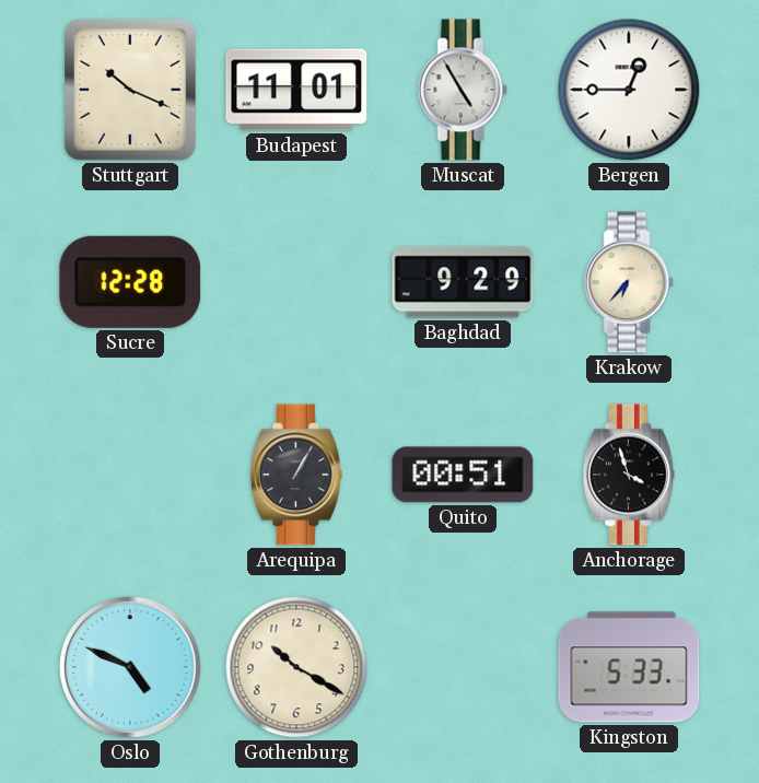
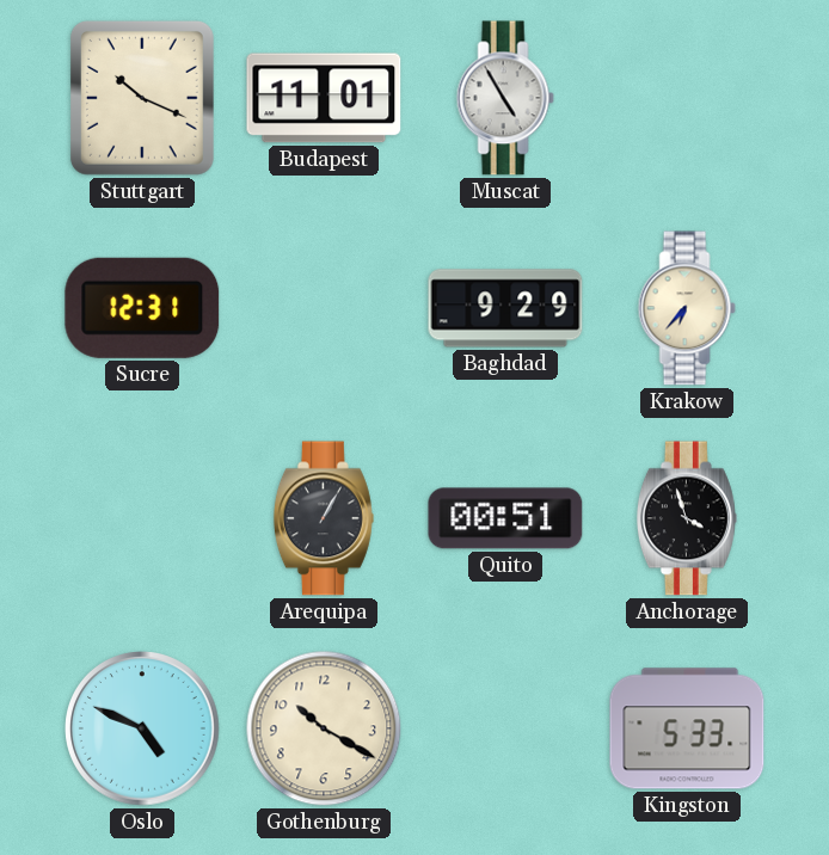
Bergen: 12:45 -> none
Sucre: 12:28 -> 12:31
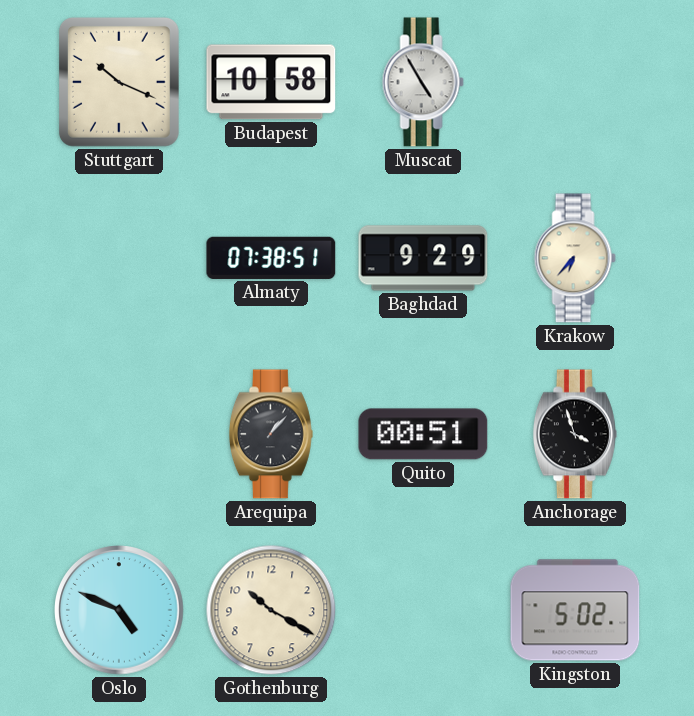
Budapest: 11:01 -> 10:58
Sucre: 12:31 -> none
Almaty: none -> 07:38
Arequipa: 1:05 -> 1:07
Kingston: 5:33 -> 5:02
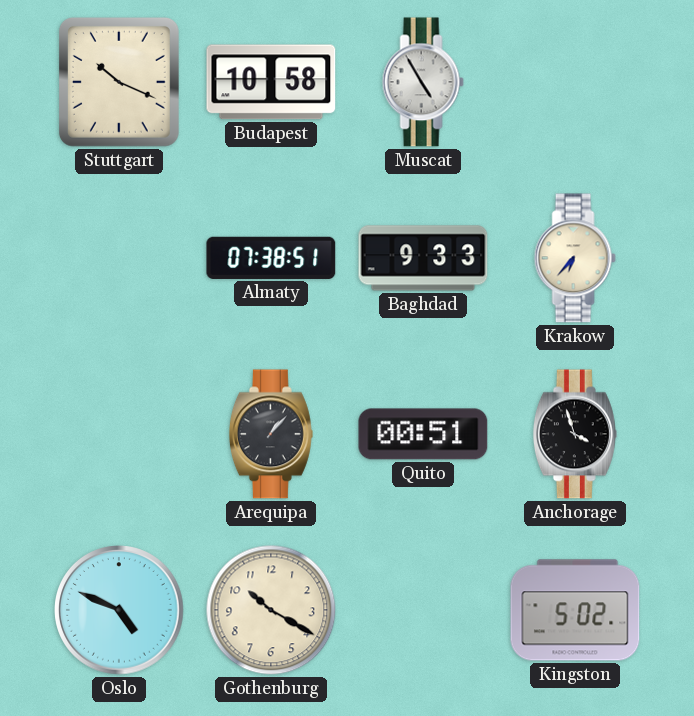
Baghdad: 9:29 -> 9:33
